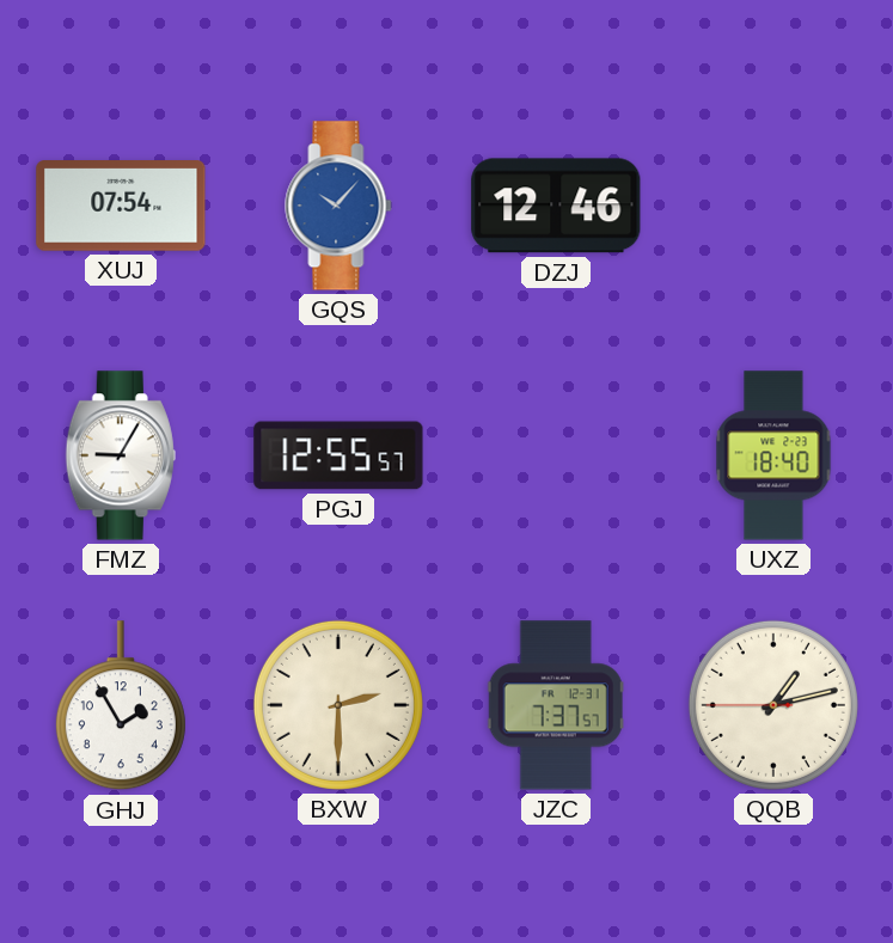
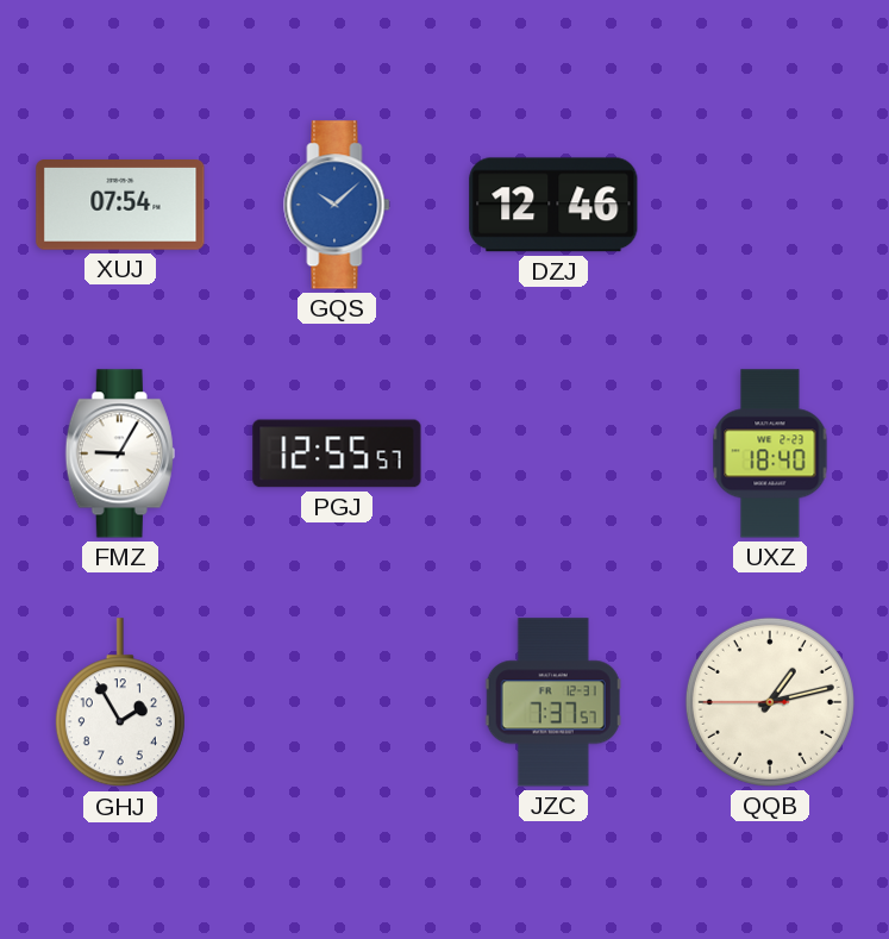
GQS: 10:07 -> 10:08
BXW: 2:30 -> none
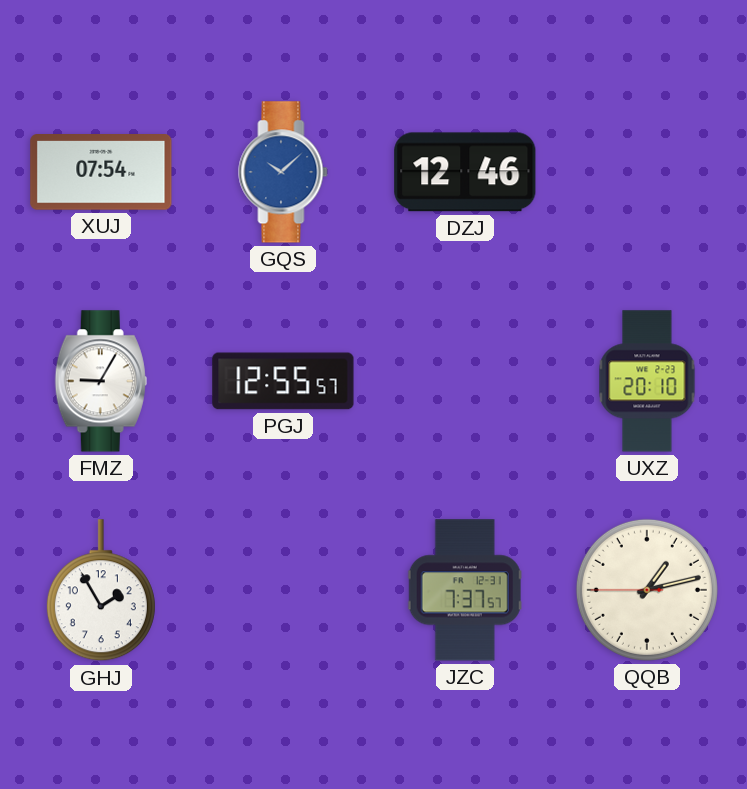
UXZ: 18:40 -> 20:10
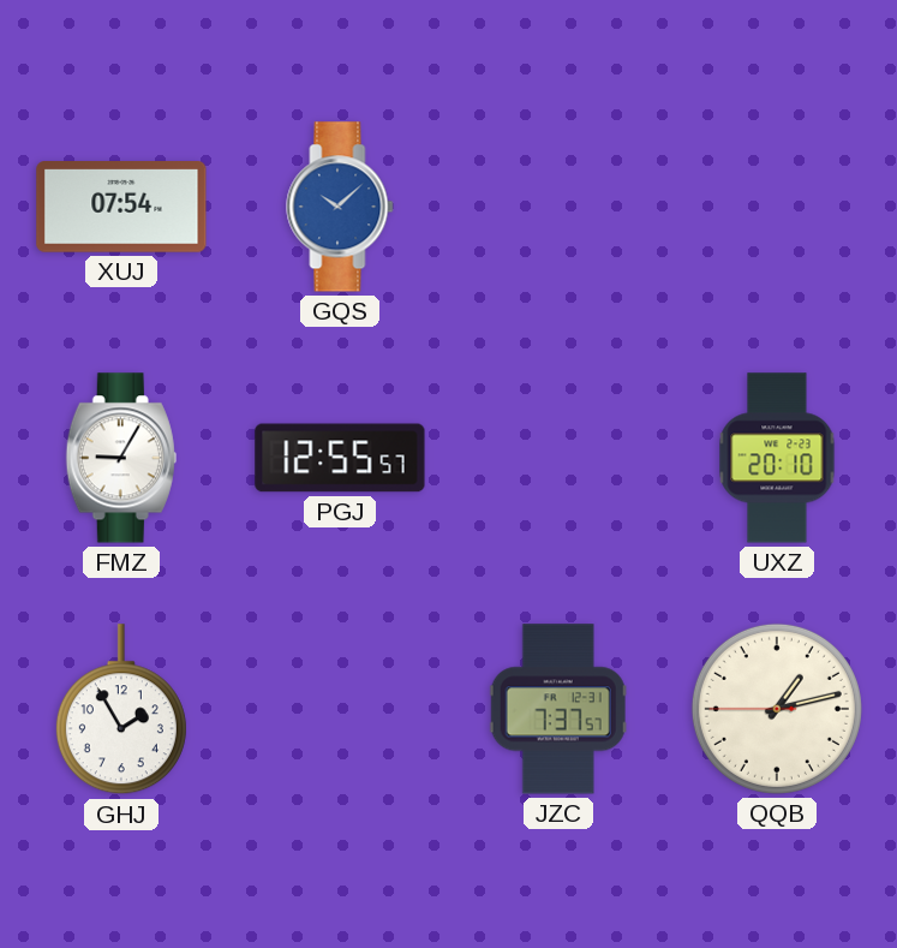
DZJ: 12:46 -> none
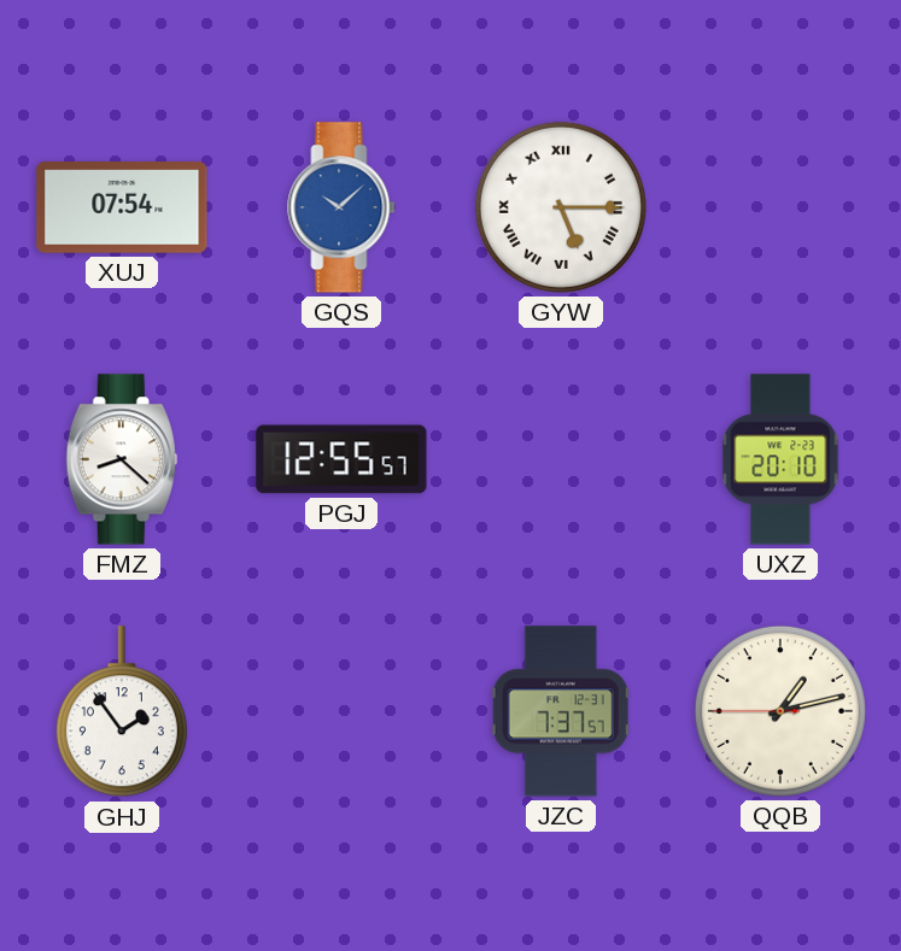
GYW: none -> 5:15
FMZ: 9:05 -> 8:22
GHJ: 1:55 -> 1:54
